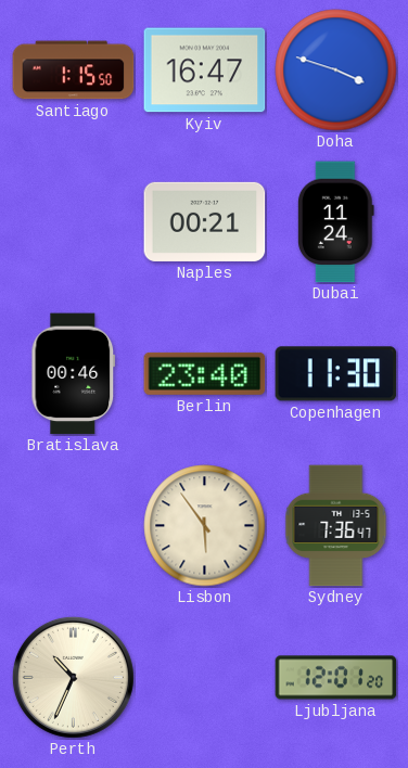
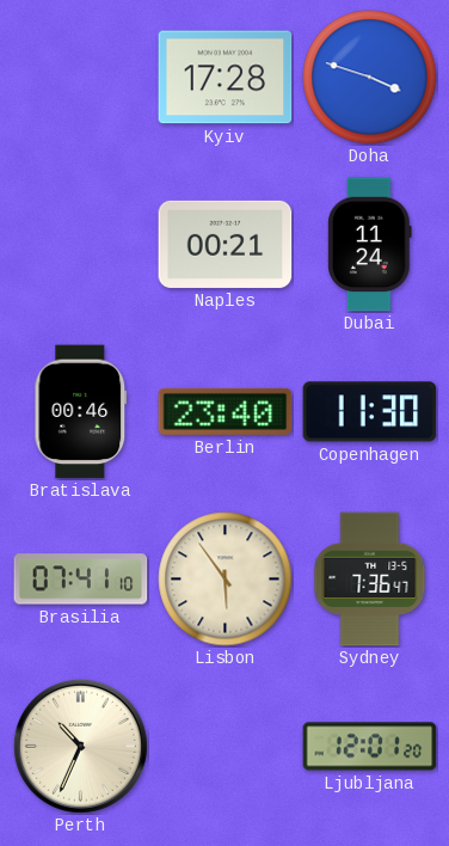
Santiago: 1:15 -> none
Kyiv: 16:47 -> 17:28
Brasilia: none -> 07:41
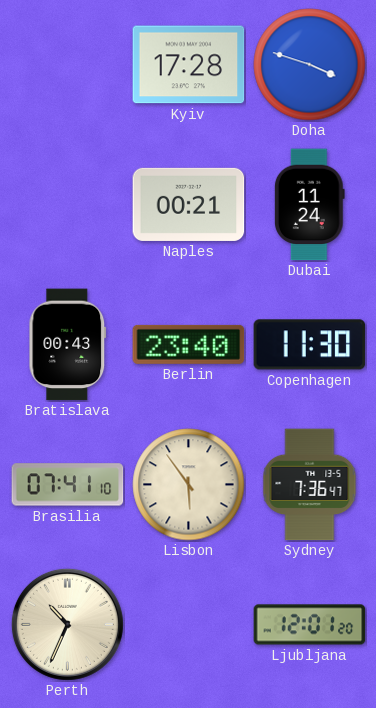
Bratislava: 00:46 -> 00:43
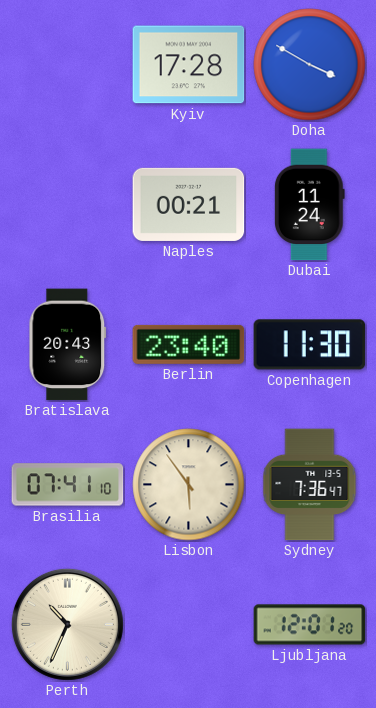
Doha: 3:48 -> 3:50
Bratislava: 00:43 -> 20:43
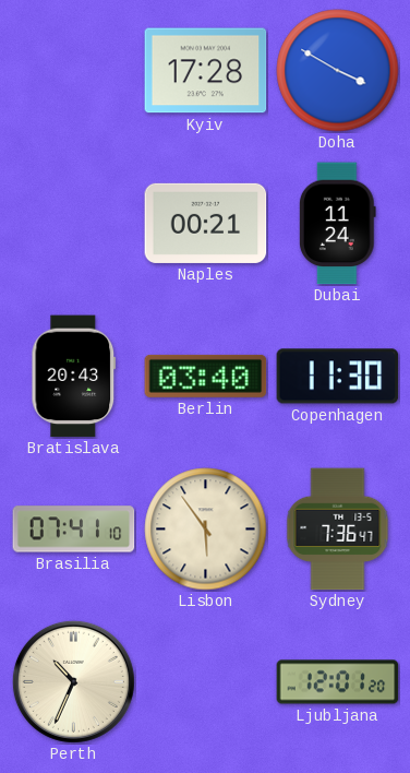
Berlin: 23:40 -> 03:40
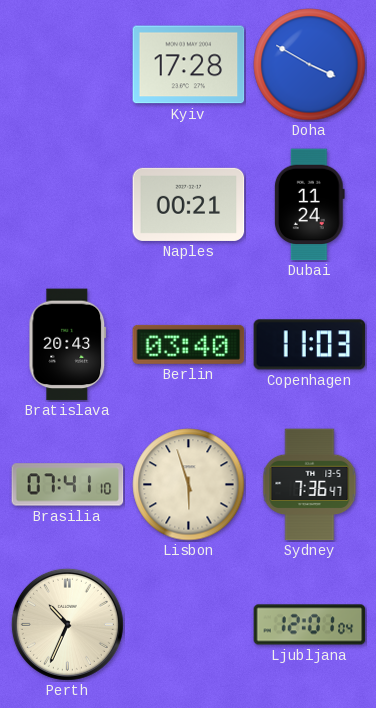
Copenhagen: 11:30 -> 11:03
Lisbon: 5:54 -> 5:57
Ljubljana: 12:01:20 -> 12:01:04
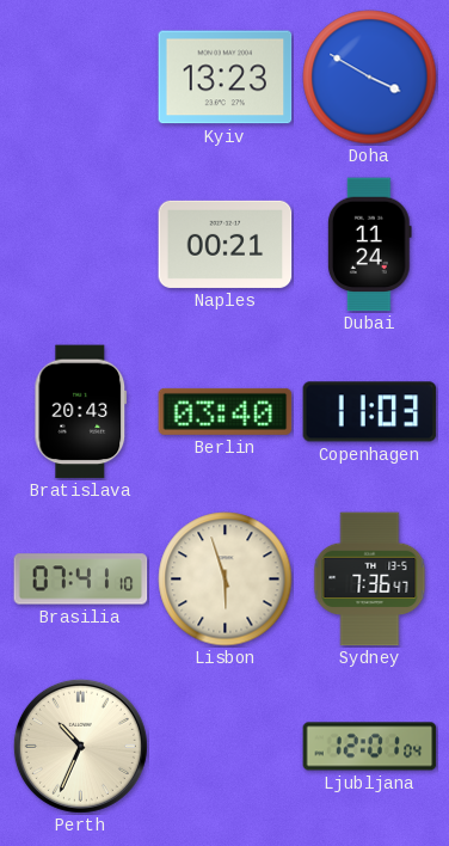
Kyiv: 17:28 -> 13:23
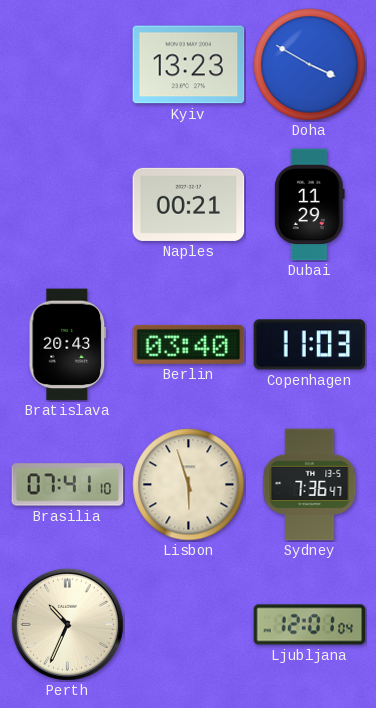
Dubai: 11:24 -> 11:29
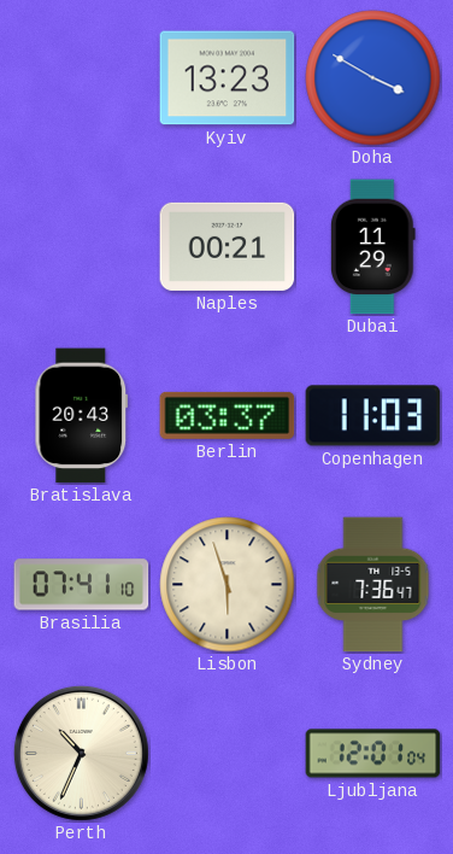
Berlin: 03:40 -> 03:37
